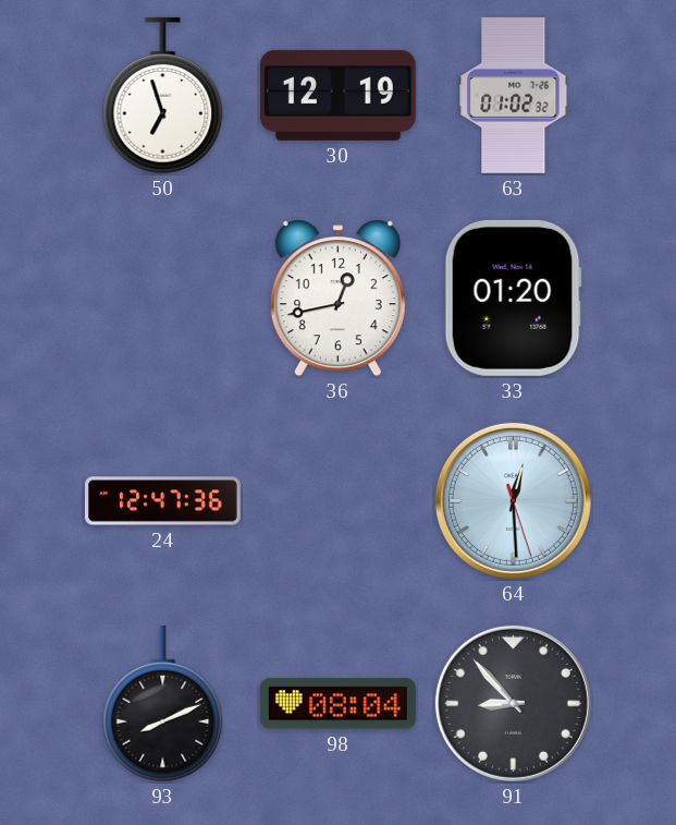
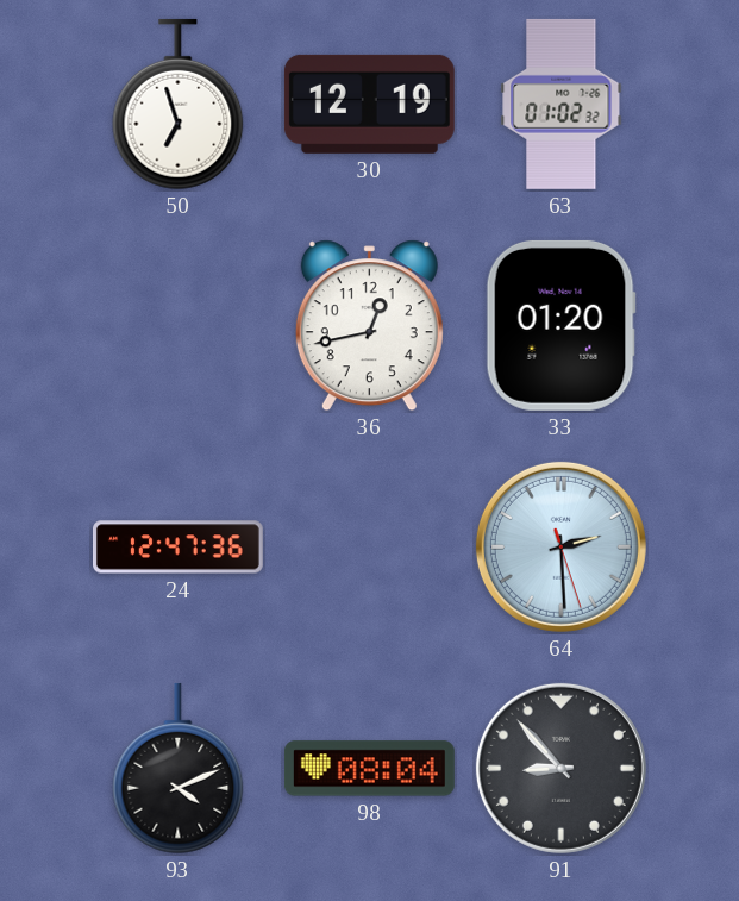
64: 12:29 -> 2:29
93: 8:11 -> 4:11
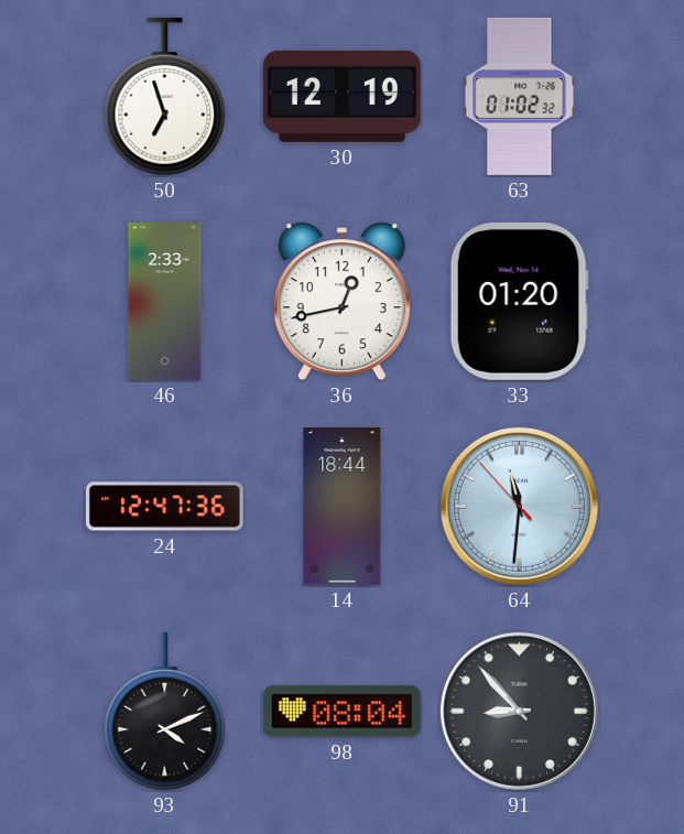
46: none -> 2:33
14: none -> 18:44
64: 2:29 -> 11:30
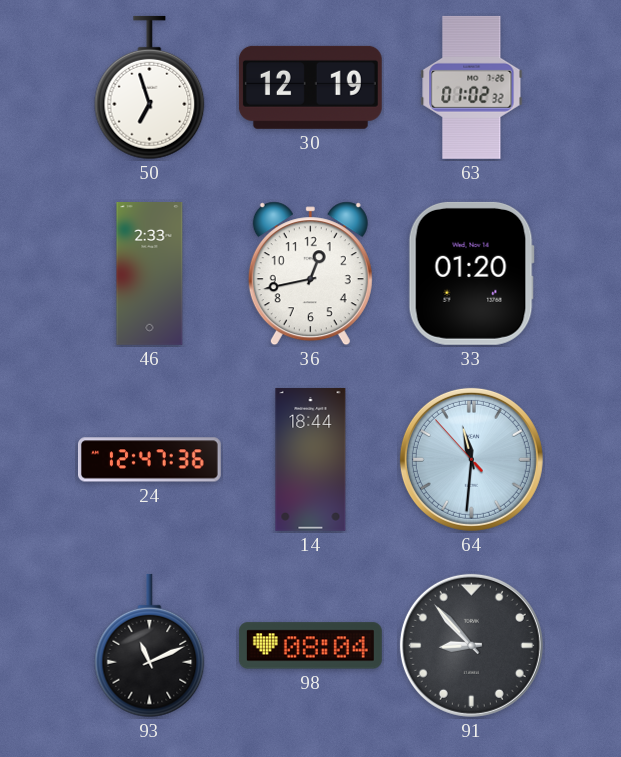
93: 4:11 -> 11:11
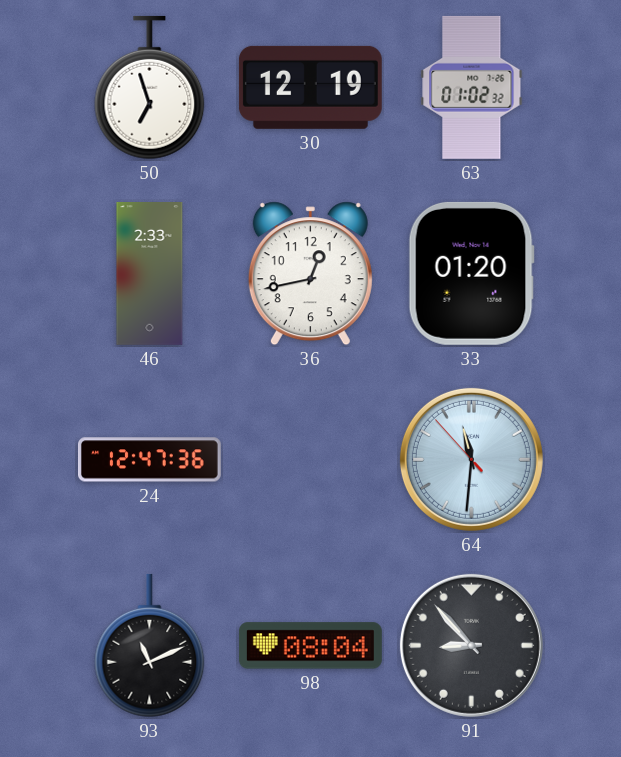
14: 18:44 -> none
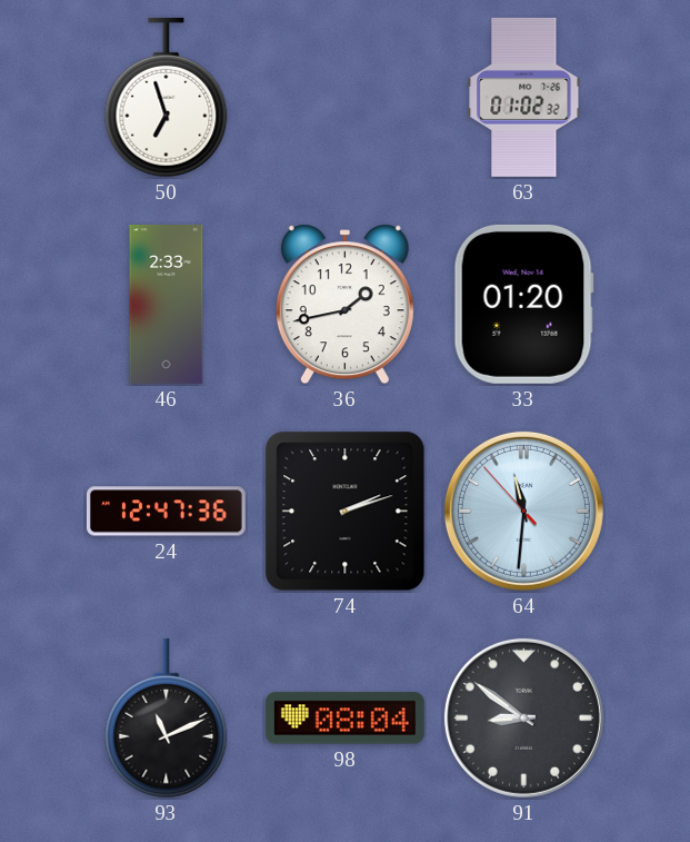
30: 12:19 -> none
36: 12:43 -> 1:43
74: none -> 2:12
91: 8:53 -> 8:51
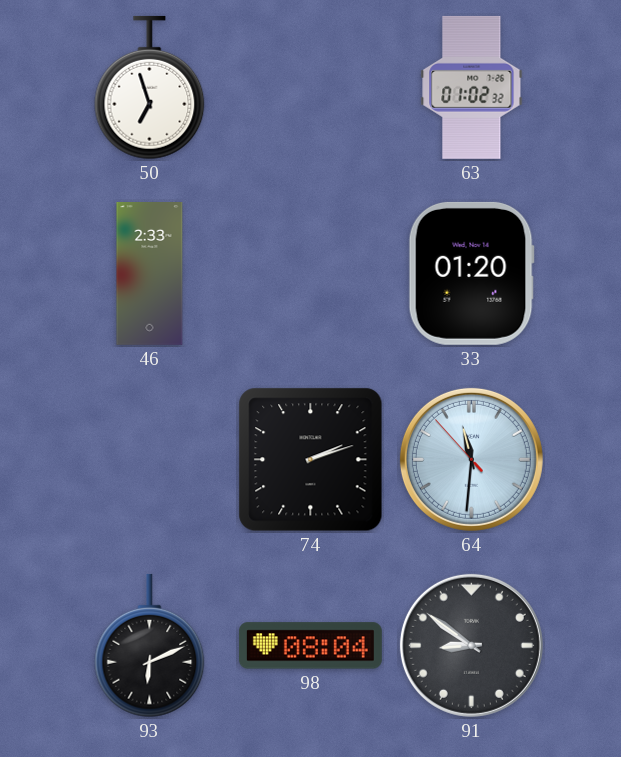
36: 1:43 -> none
24: 12:47 -> none
93: 11:11 -> 6:11
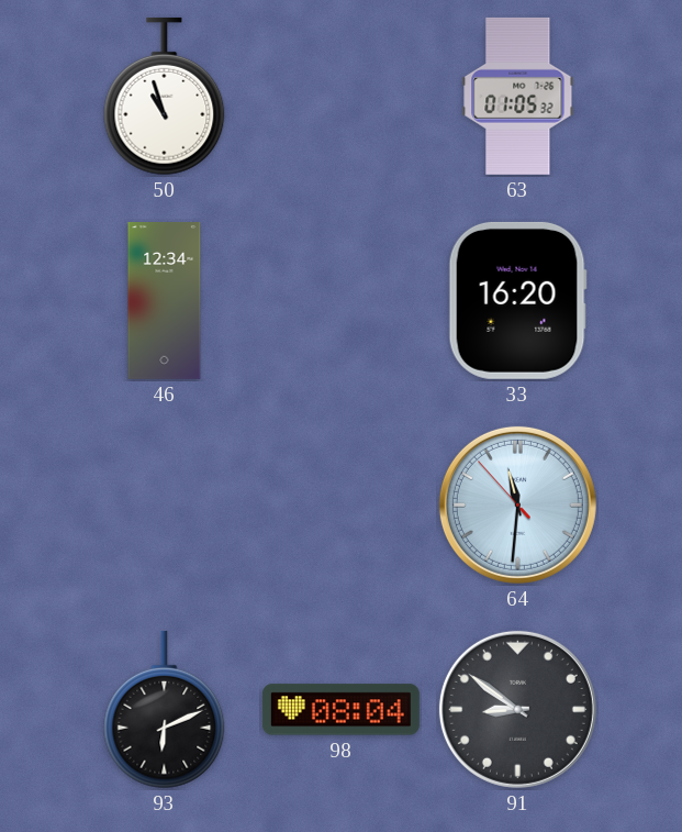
50: 6:57 -> 10:57
63: 01:02 -> 01:05
46: 2:33 -> 12:34
33: 01:20 -> 16:20
74: 2:12 -> none
